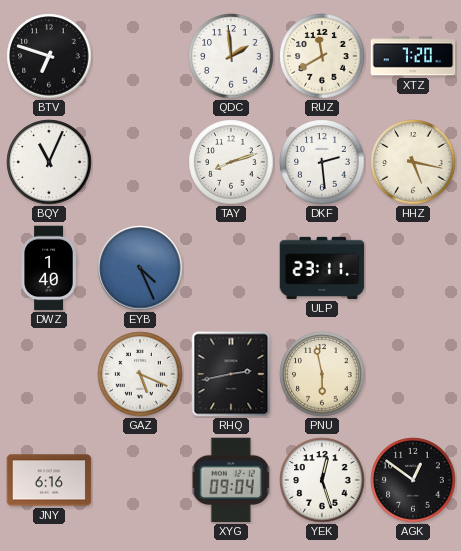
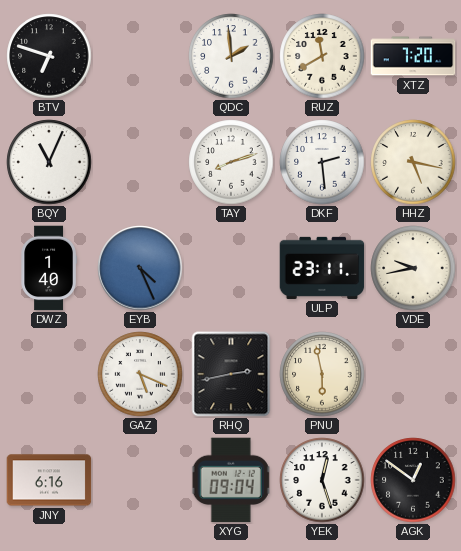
VDE: none -> 9:43
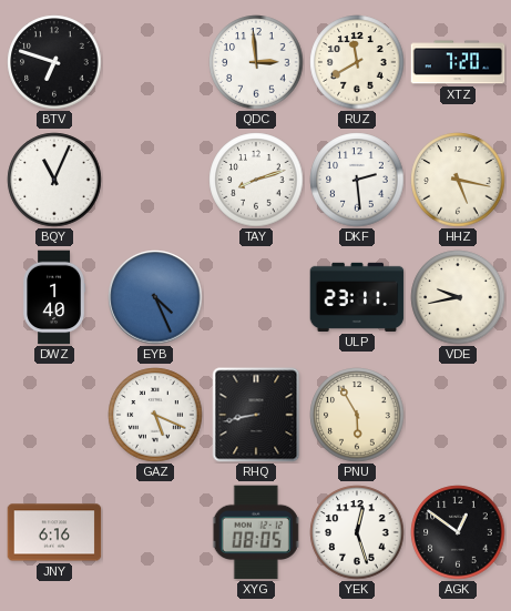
QDC: 1:59 -> 2:59
RHQ: 2:43 -> 8:43
PNU: 5:58 -> 5:55
XYG: 09:04 -> 08:05
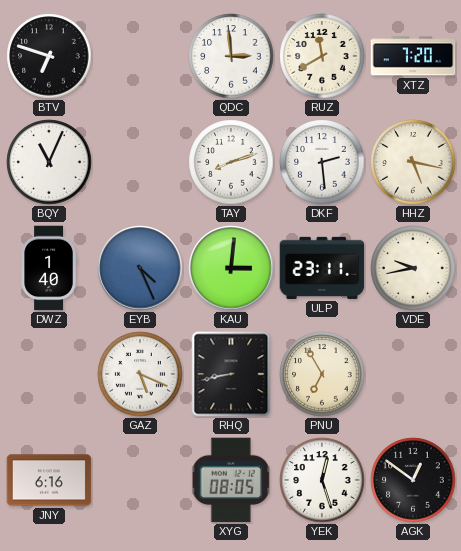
KAU: none -> 3:01
PNU: 5:55 -> 6:55
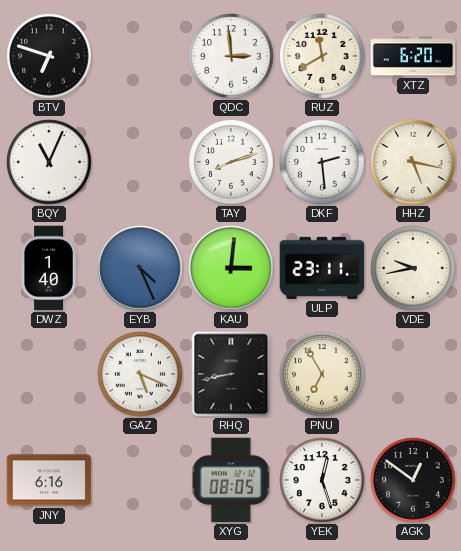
XTZ: 7:20 -> 6:20
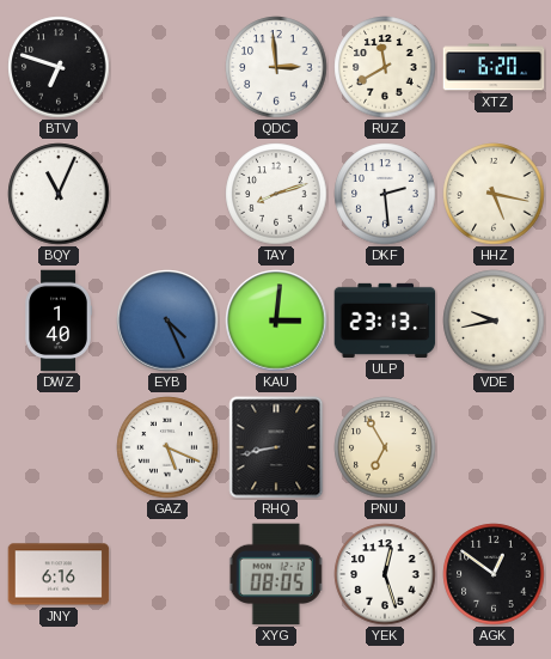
ULP: 23:11 -> 23:13
